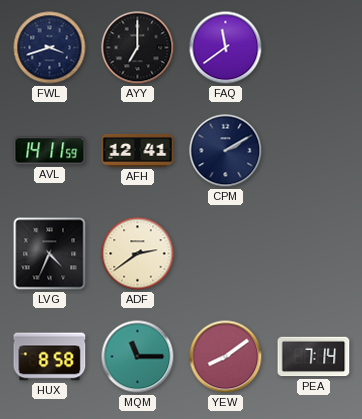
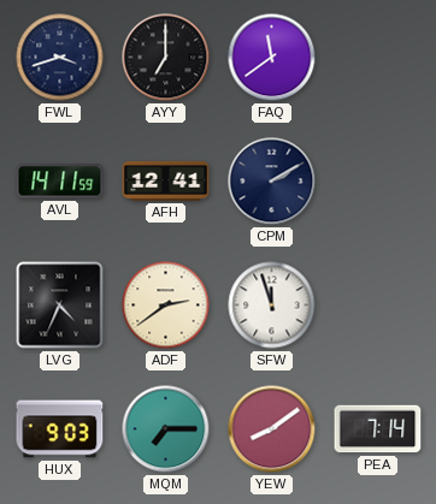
SFW: none -> 11:57
HUX: 8:58 -> 9:03
MQM: 11:15 -> 7:15
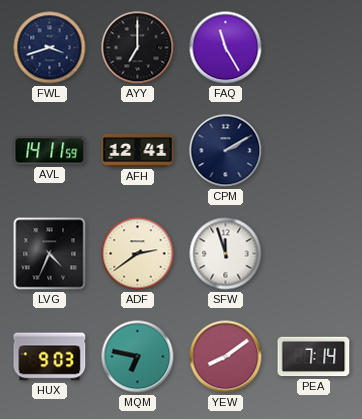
FAQ: 11:39 -> 11:25
MQM: 7:15 -> 6:47
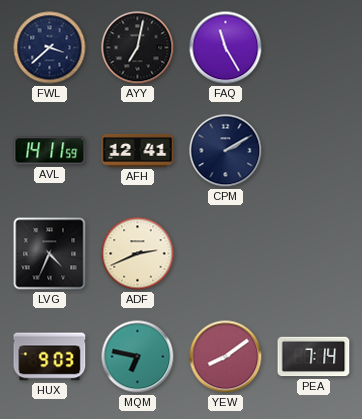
FWL: 3:42 -> 3:38
AYY: 7:00 -> 7:02
ADF: 2:39 -> 2:41
SFW: 11:57 -> none
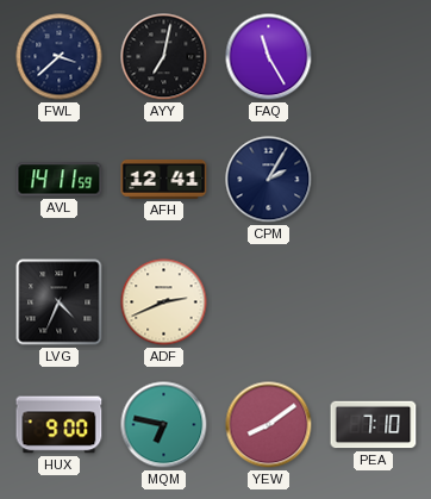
CPM: 2:10 -> 2:05
HUX: 9:03 -> 9:00
PEA: 7:14 -> 7:10
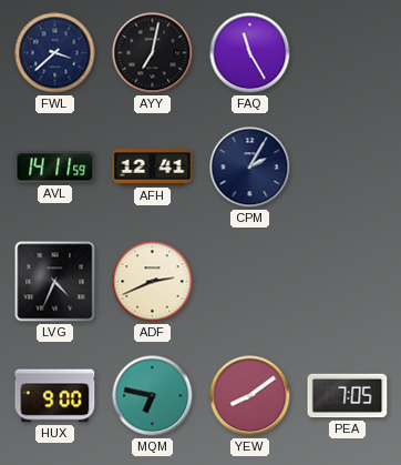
PEA: 7:10 -> 7:05
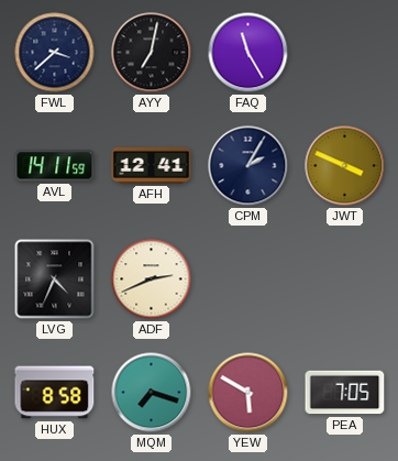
JWT: none -> 3:49
HUX: 9:00 -> 8:58
MQM: 6:47 -> 7:18
YEW: 8:09 -> 5:50
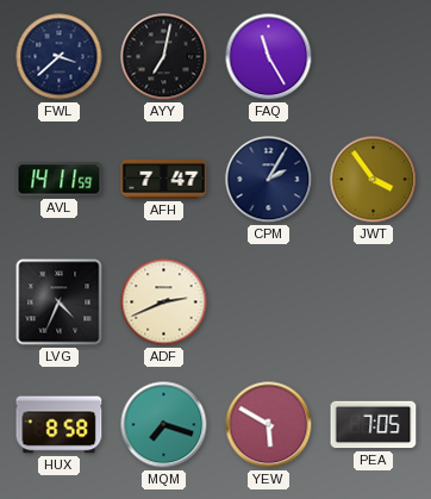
AFH: 12:41 -> 7:47
JWT: 3:49 -> 3:54
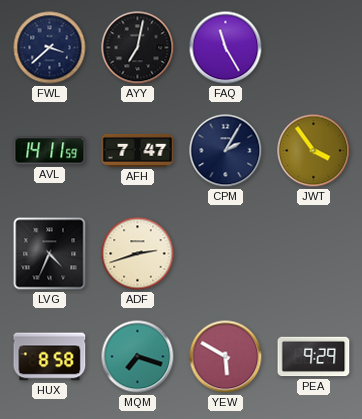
ADF: 2:41 -> 2:42
PEA: 7:05 -> 9:29
